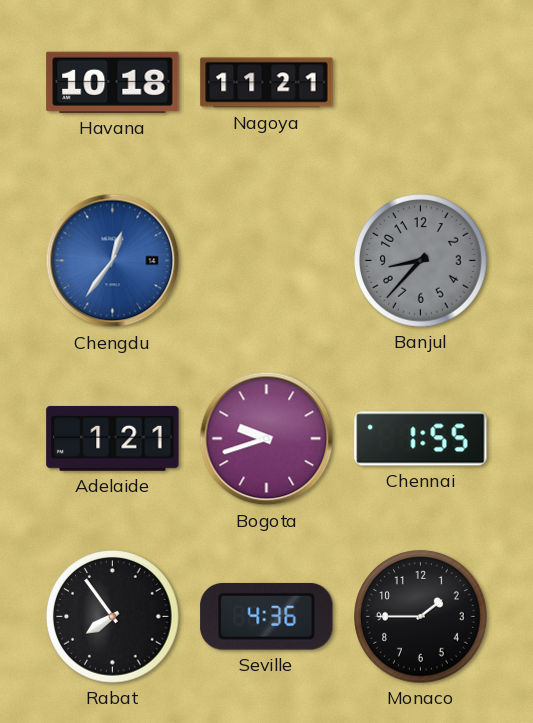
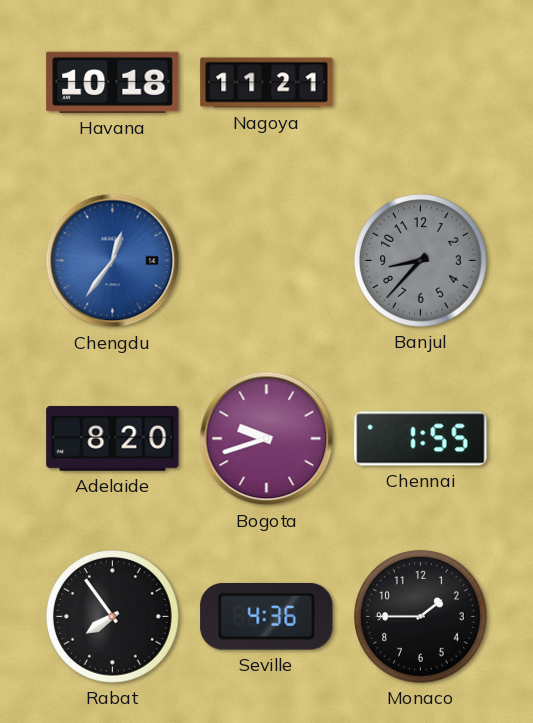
Adelaide: 1:21 -> 8:20
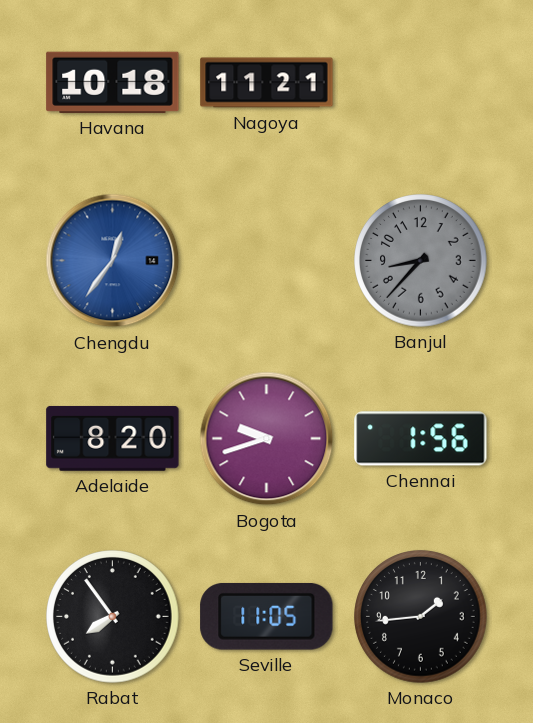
Chennai: 1:55 -> 1:56
Seville: 4:36 -> 11:05
Monaco: 1:45 -> 1:44
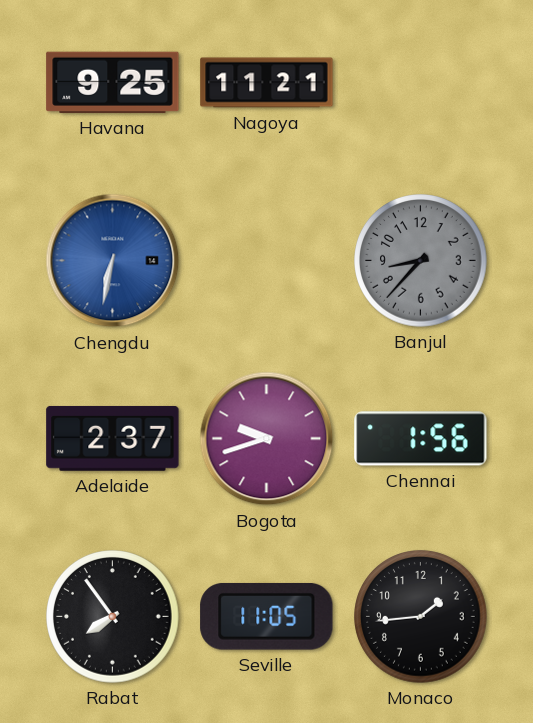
Havana: 10:18 -> 9:25
Chengdu: 12:36 -> 6:32
Adelaide: 8:20 -> 2:37
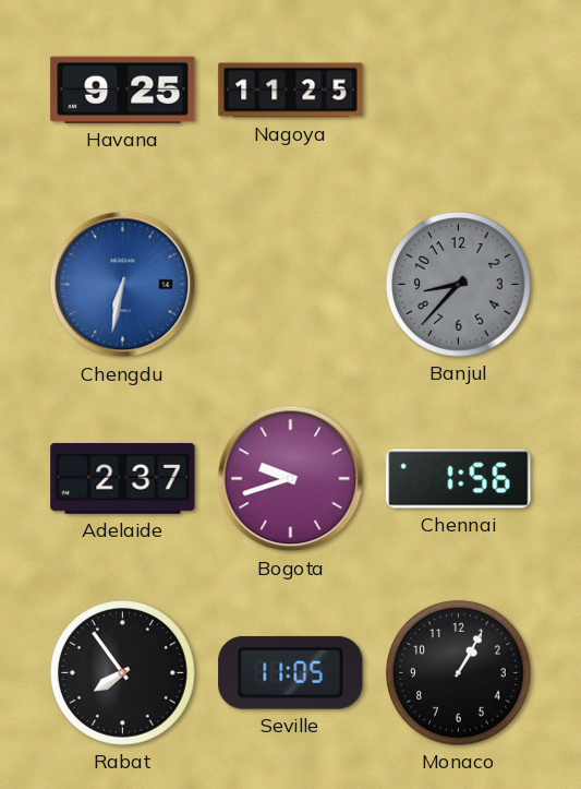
Nagoya: 11:21 -> 11:25
Monaco: 1:44 -> 1:05
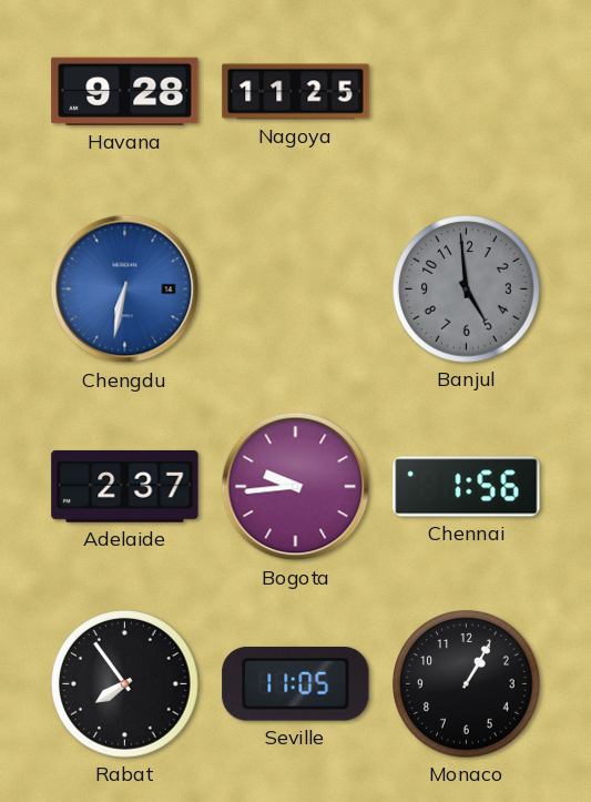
Havana: 9:25 -> 9:28
Banjul: 8:37 -> 4:59
Bogota: 9:42 -> 9:44
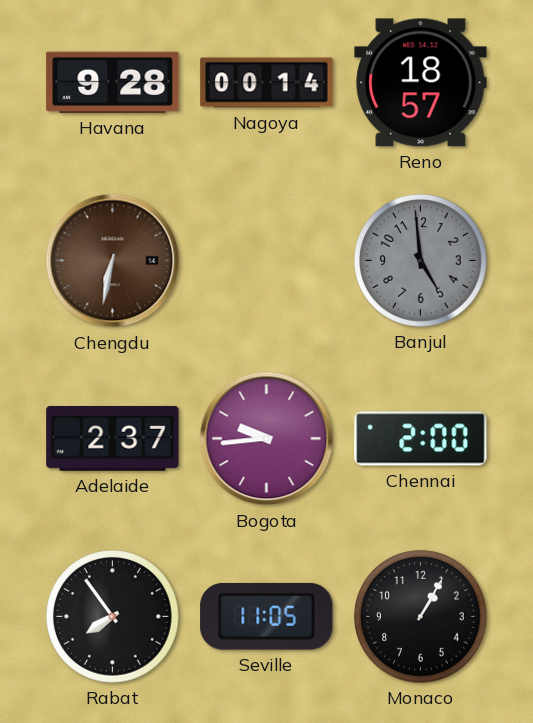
Nagoya: 11:25 -> 00:14
Reno: none -> 18:57
Chengdu dial: blue -> brown
Chennai: 1:56 -> 2:00
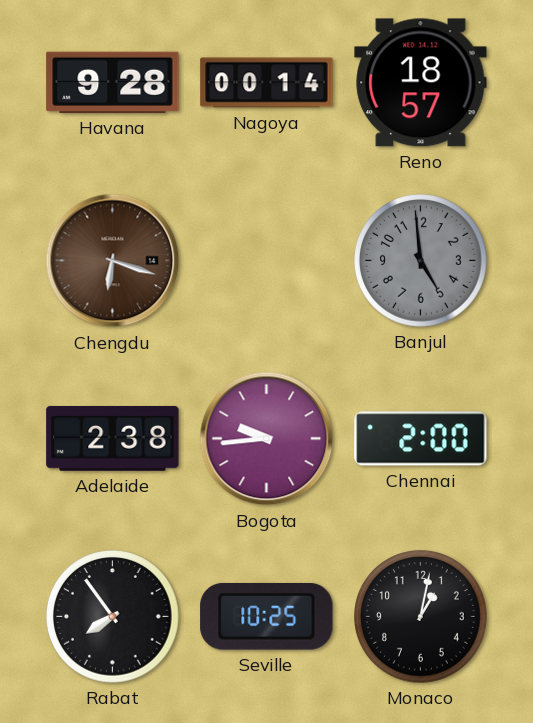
Chengdu: 6:32 -> 6:18
Adelaide: 2:37 -> 2:38
Seville: 11:05 -> 10:25
Monaco: 1:05 -> 1:02
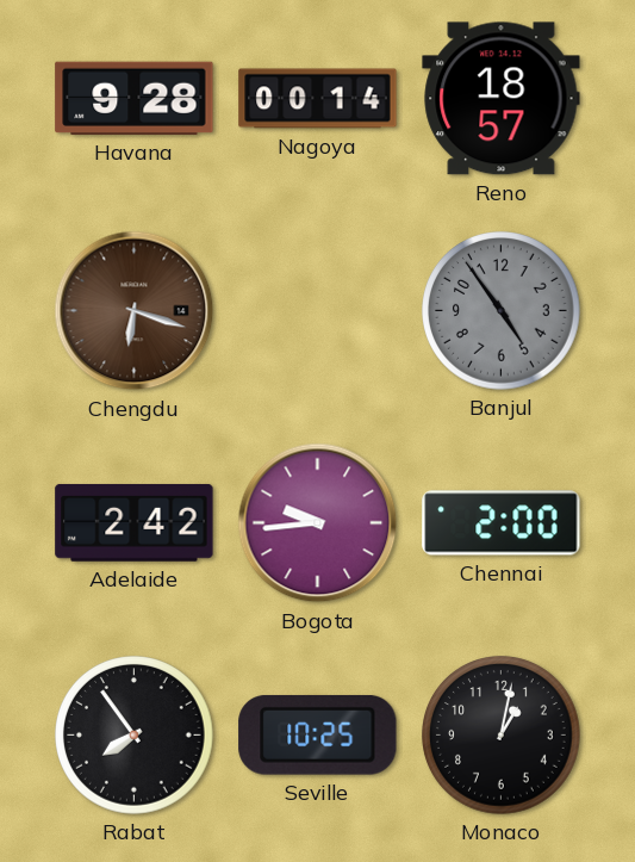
Banjul: 4:59 -> 4:54
Adelaide: 2:38 -> 2:42
